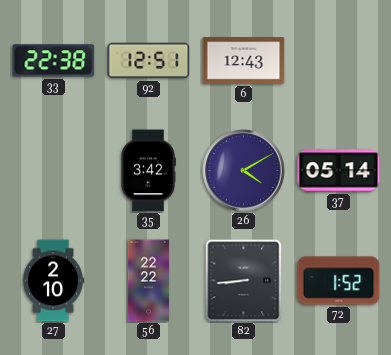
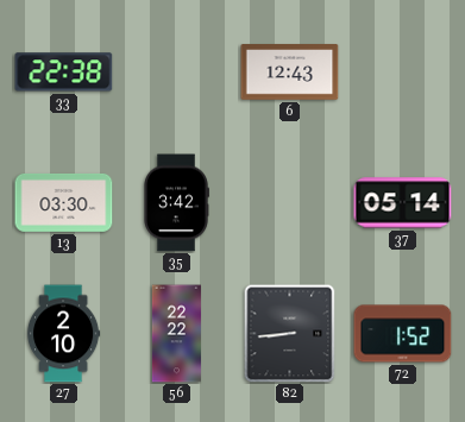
92: 12:51 -> none
13: none -> 03:30
26: 4:10 -> none
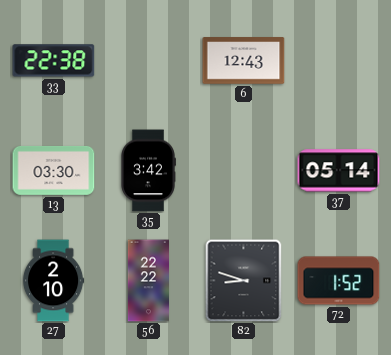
82: 8:44 -> 8:48
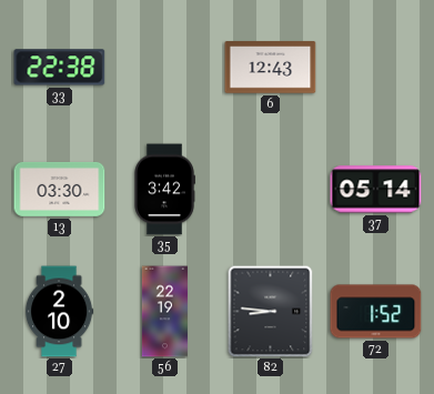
56: 22:22 -> 22:19
82: 8:48 -> 8:46
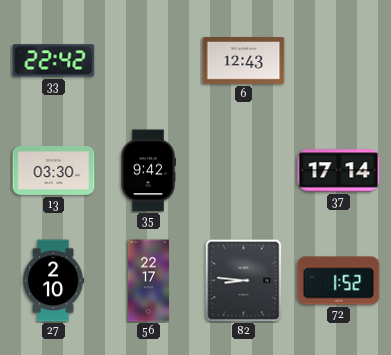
33: 22:38 -> 22:42
35: 3:42 -> 9:42
37: 05:14 -> 17:14
56: 22:19 -> 22:17
